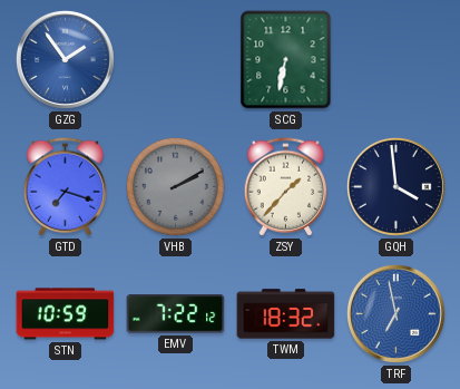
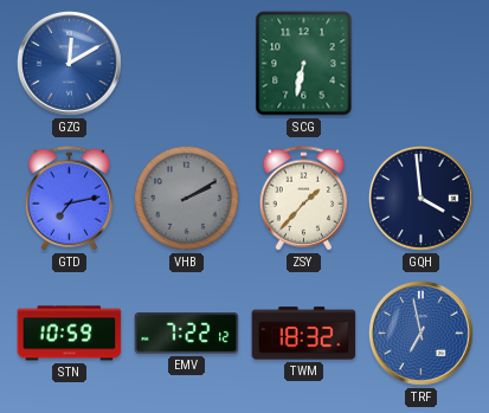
GZG: 1:54 -> 12:10
GTD: 7:18 -> 7:13
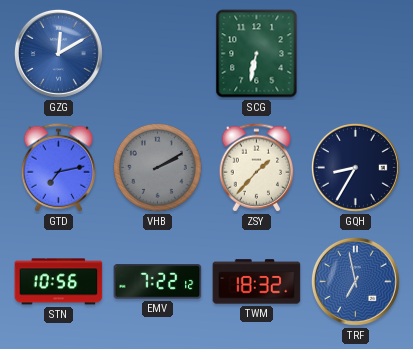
GQH: 3:59 -> 8:35
STN: 10:59 -> 10:56
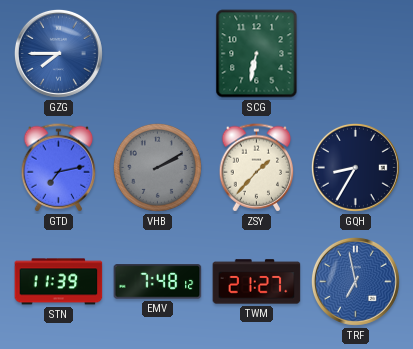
GZG: 12:10 -> 7:45
STN: 10:56 -> 11:39
EMV: 7:22 -> 7:48
TWM: 18:32 -> 21:27
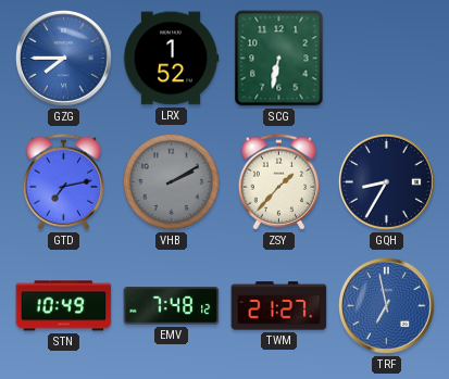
LRX: none -> 1:52
STN: 11:39 -> 10:49
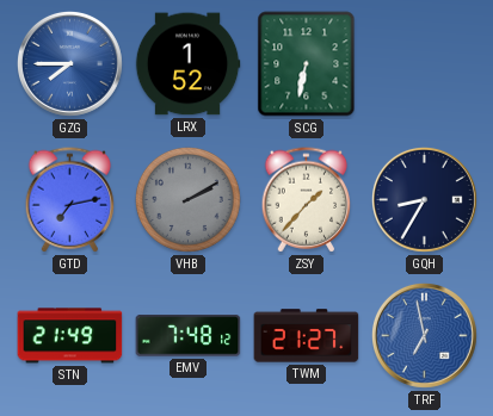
STN: 10:49 -> 21:49
